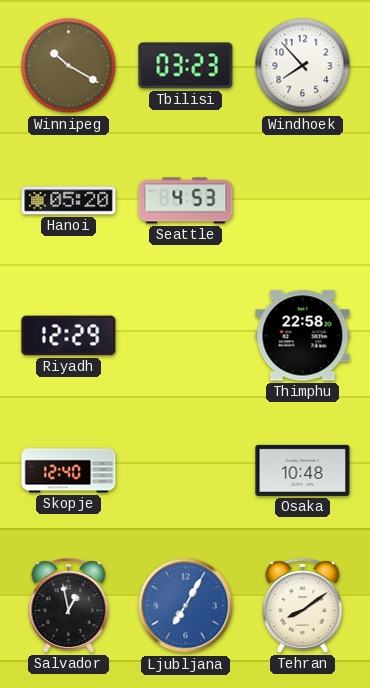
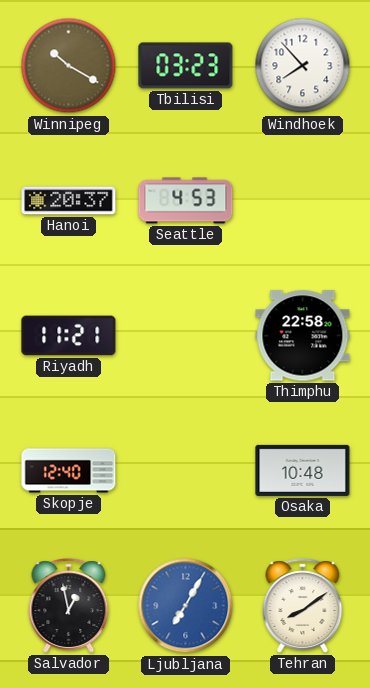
Hanoi: 05:20 -> 20:37
Riyadh: 12:29 -> 11:21
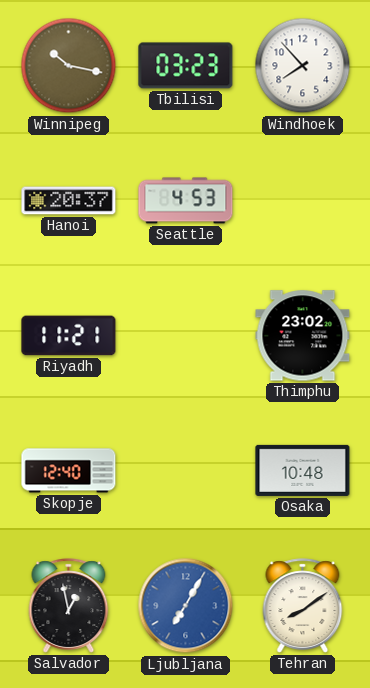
Winnipeg: 10:20 -> 10:17
Thimphu: 22:58 -> 23:02
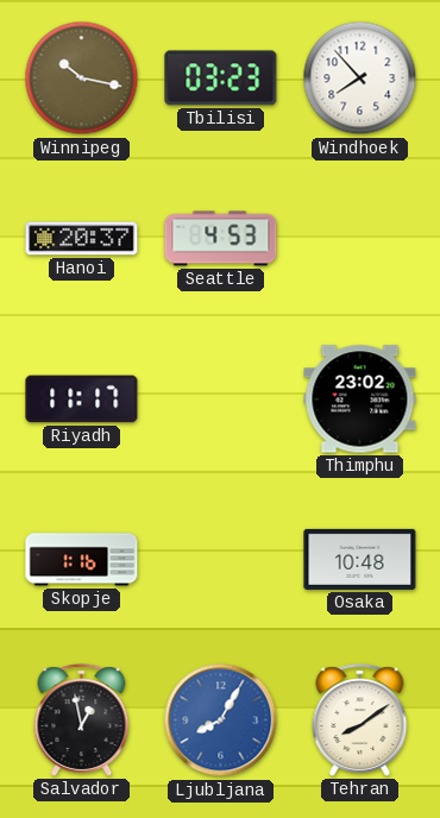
Riyadh: 11:21 -> 11:17
Skopje: 12:40 -> 1:16
Ljubljana: 7:05 -> 8:05
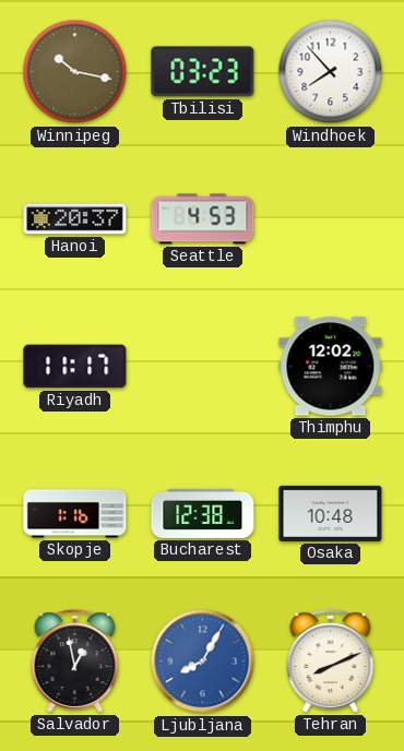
Thimphu: 23:02 -> 12:02
Bucharest: none -> 12:38
Tehran: 8:09 -> 8:11
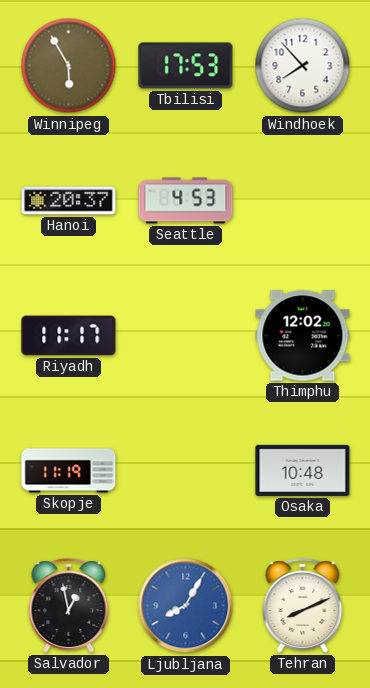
Winnipeg: 10:17 -> 5:55
Tbilisi: 03:23 -> 17:53
Skopje: 1:16 -> 11:19
Bucharest: 12:38 -> none
